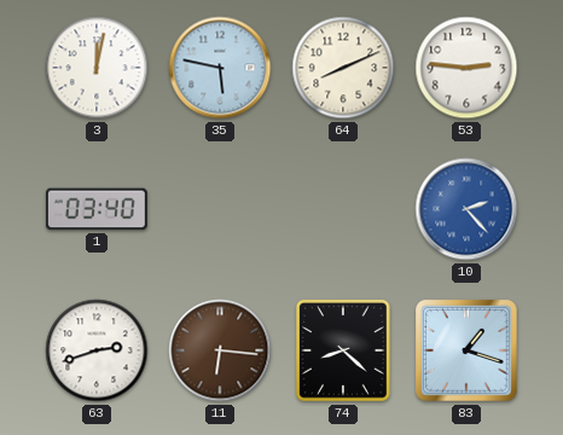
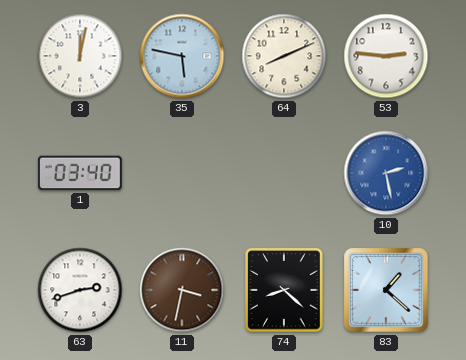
10: 2:23 -> 2:28
11: 6:16 -> 3:32
83: 1:18 -> 1:22
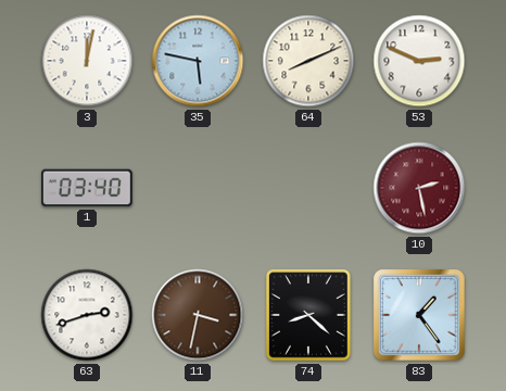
53: 2:46 -> 2:49
10 dial: blue -> burgundy
83: 1:22 -> 1:24
